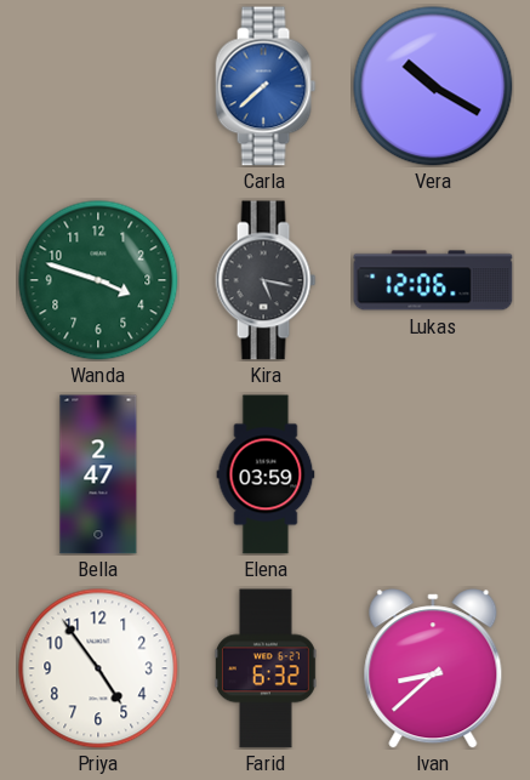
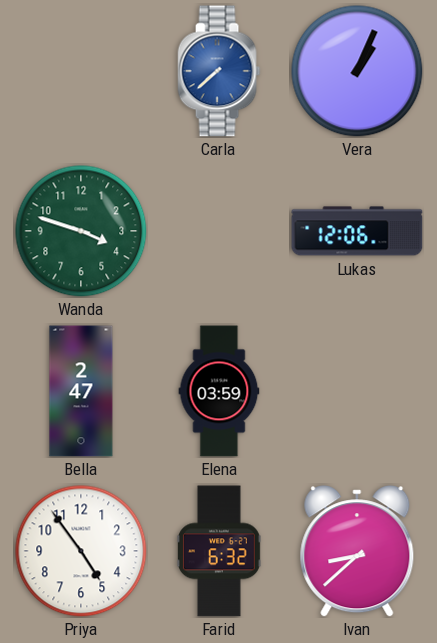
Vera: 10:20 -> 1:04
Kira: 5:17 -> none
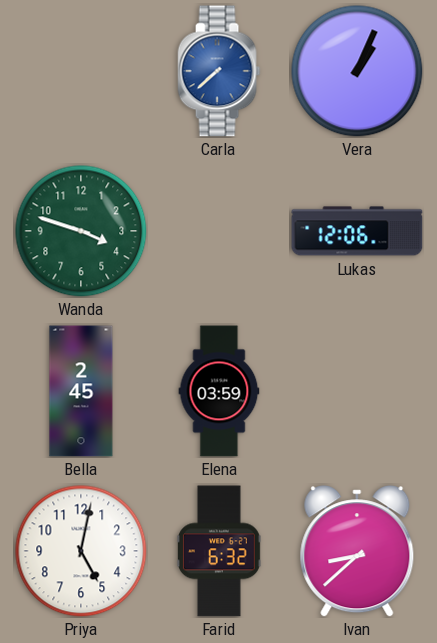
Bella: 2:47 -> 2:45
Priya: 4:54 -> 5:02
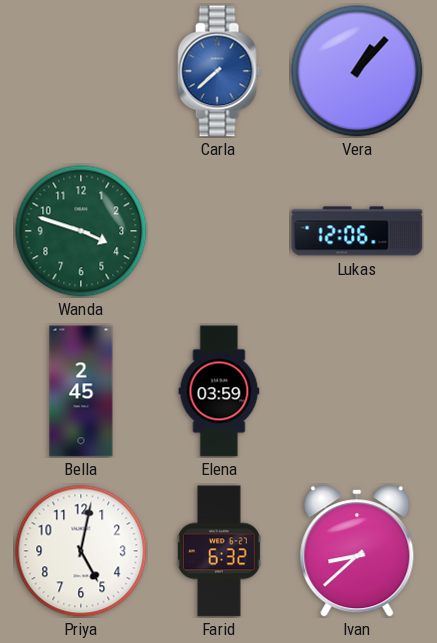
Vera: 1:04 -> 1:07
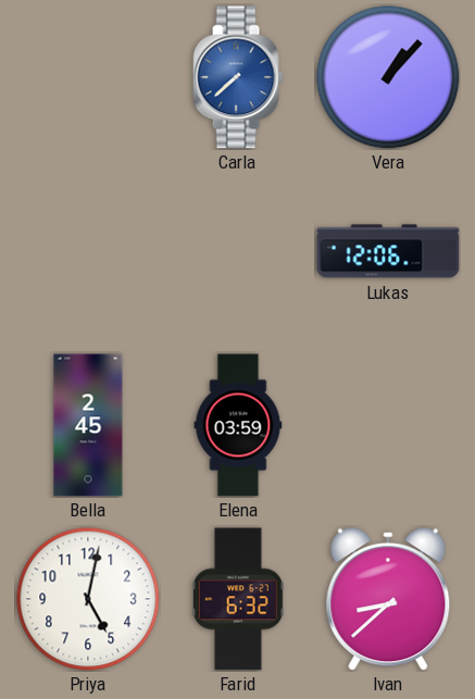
Wanda: 3:48 -> none
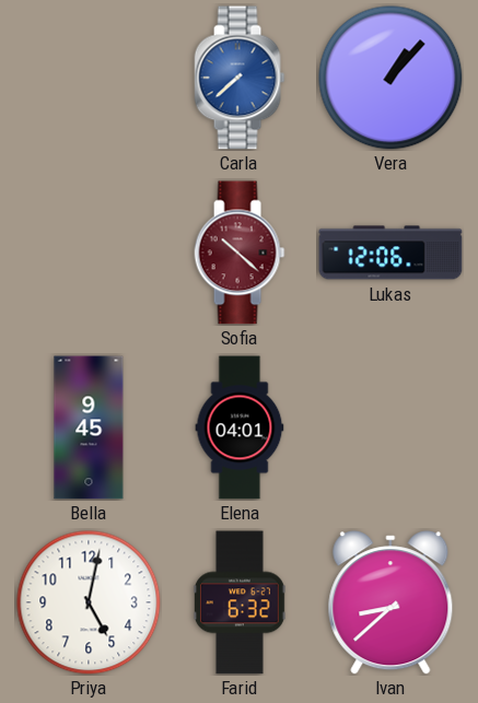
Sofia: none -> 10:22
Bella: 2:45 -> 9:45
Elena: 03:59 -> 04:01
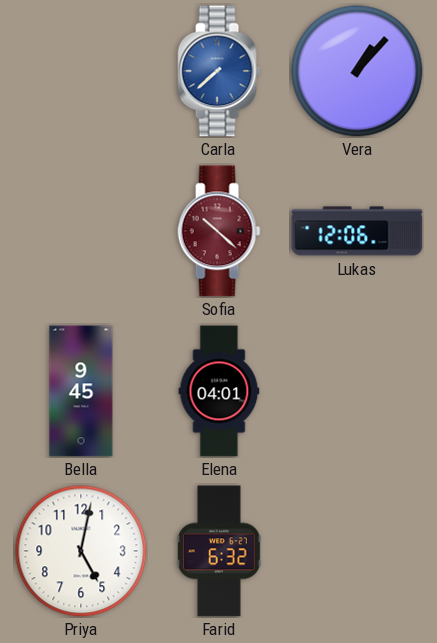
Ivan: 8:38 -> none
